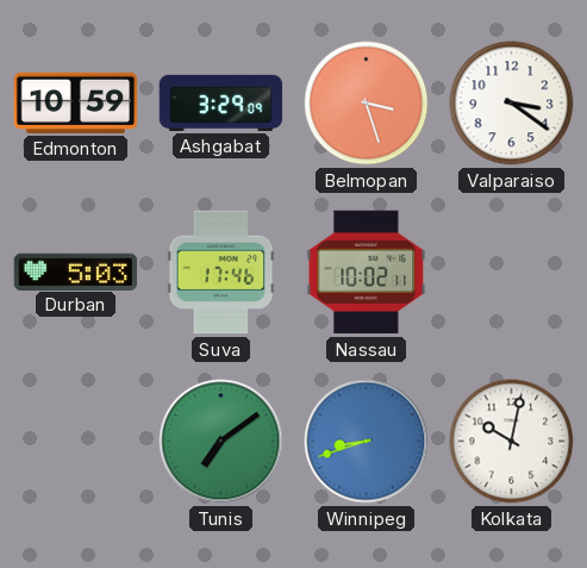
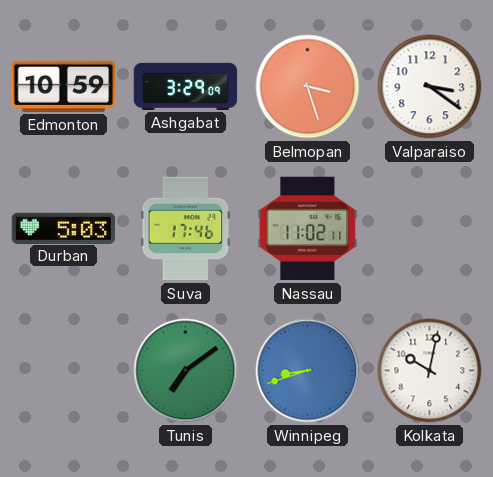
Nassau: 10:02 -> 11:02
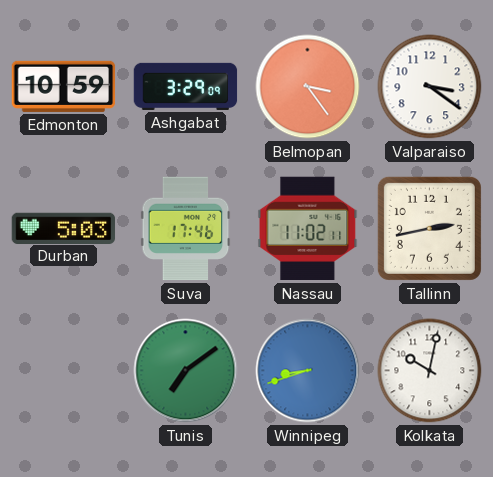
Belmopan: 3:27 -> 3:24
Tallinn: none -> 2:43
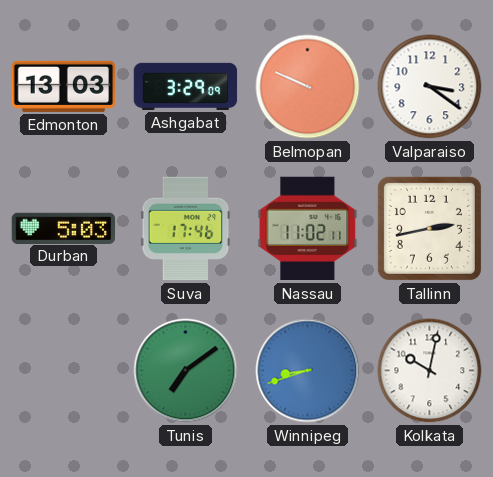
Edmonton: 10:59 -> 13:03
Belmopan: 3:24 -> 9:49
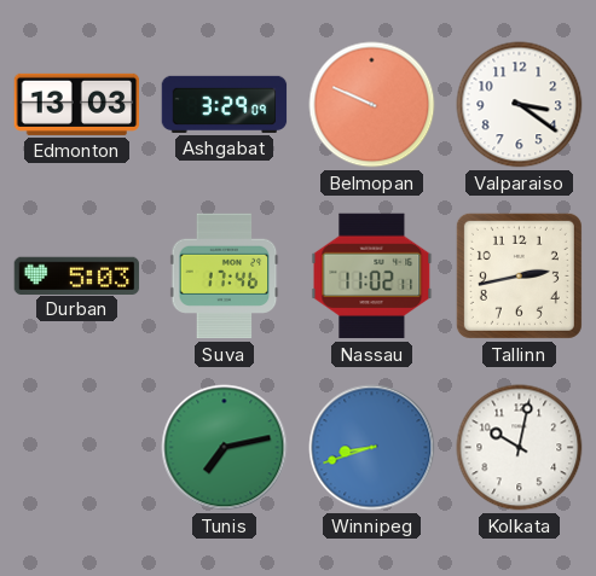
Tunis: 7:09 -> 7:13
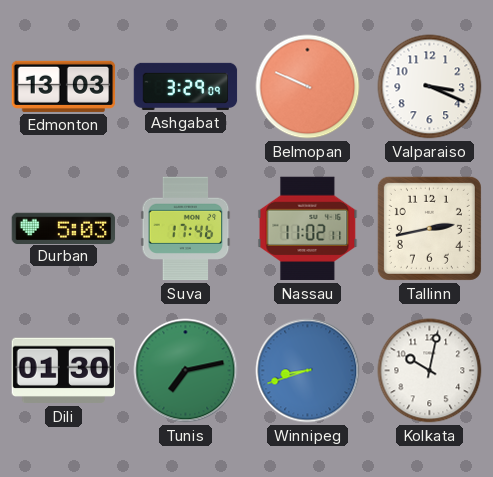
Valparaiso: 3:21 -> 3:19
Dili: none -> 01:30
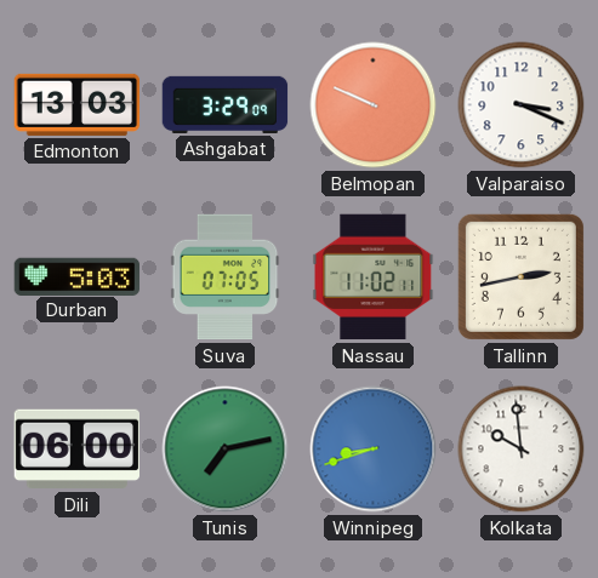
Suva: 17:46 -> 07:05
Dili: 01:30 -> 06:00
Kolkata: 10:02 -> 9:59
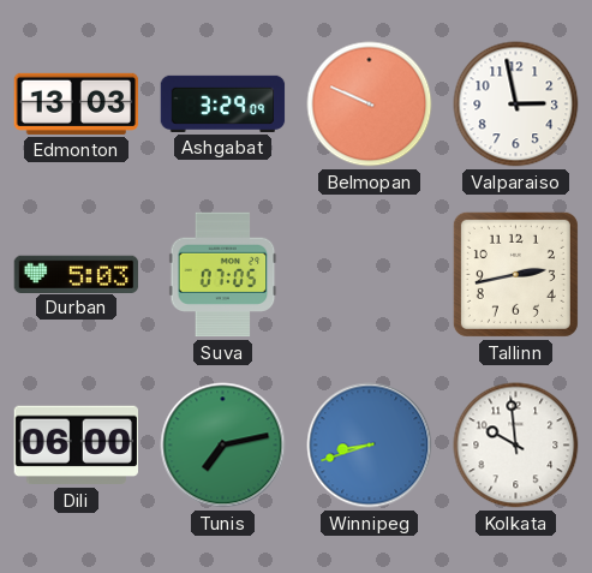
Valparaiso: 3:19 -> 2:58
Nassau: 11:02 -> none
